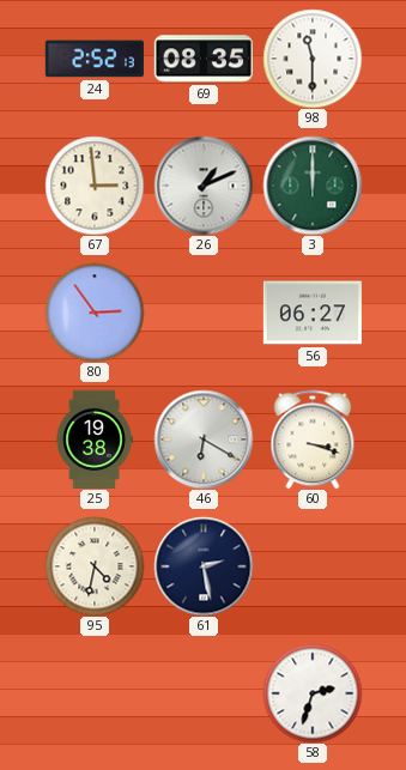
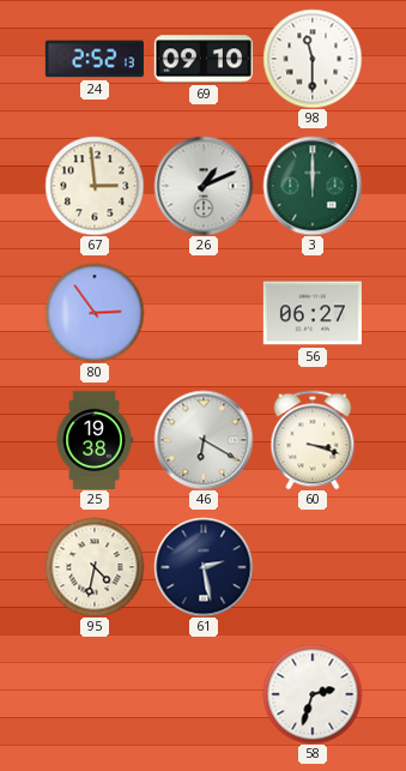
69: 08:35 -> 09:10
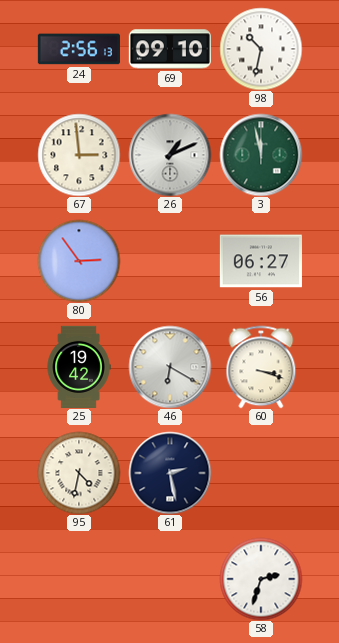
24: 2:52 -> 2:56
98: 11:30 -> 10:32
3: 12:00 -> 11:58
25: 19:38 -> 19:42
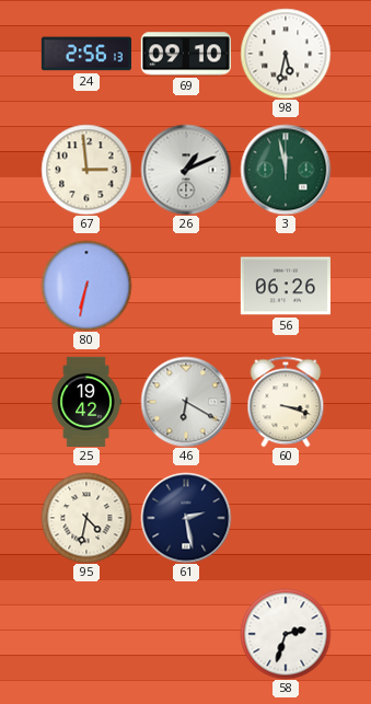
98: 10:32 -> 5:32
80: 2:54 -> 6:32
56: 06:27 -> 06:26
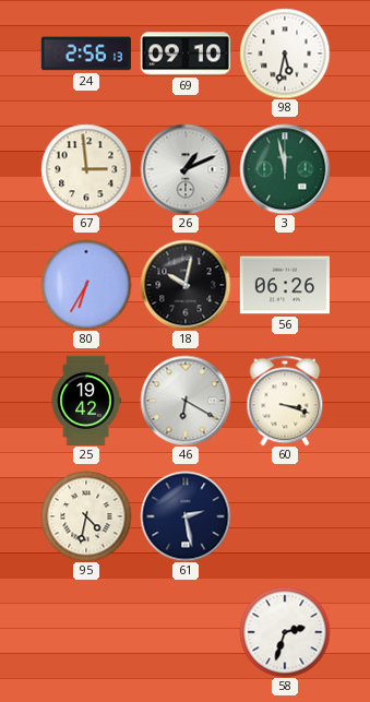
80: 6:32 -> 6:35
18: none -> 10:02
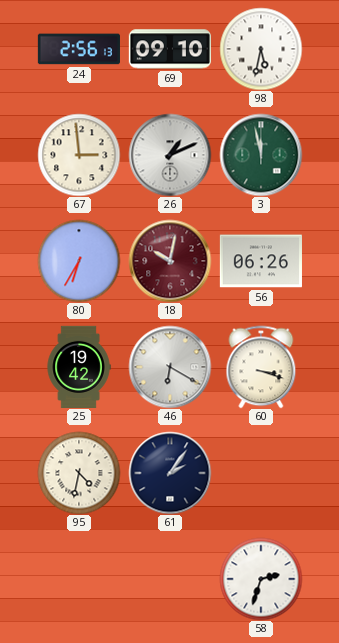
18 dial: black -> burgundy
61: 2:28 -> 2:06
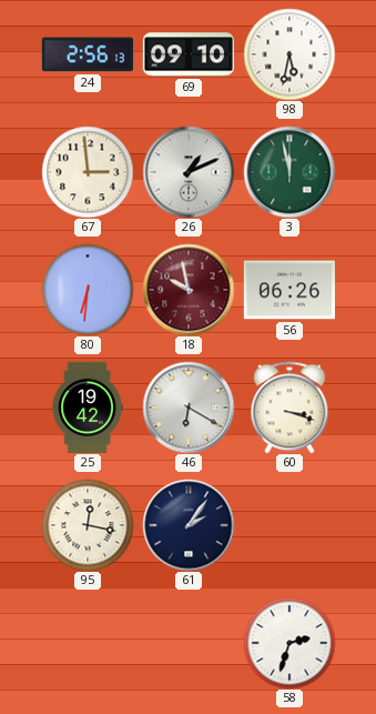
80: 6:35 -> 6:31
18: 10:02 -> 9:58
95: 4:32 -> 12:17
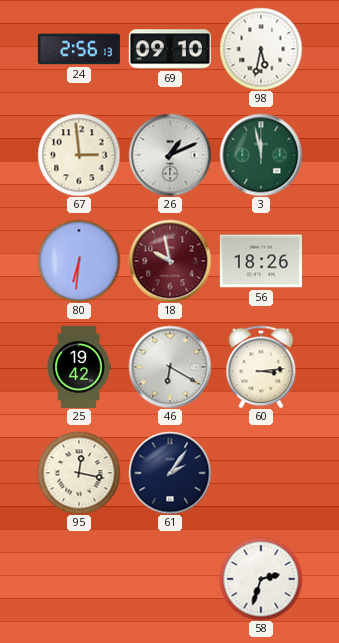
56: 06:26 -> 18:26
60: 3:18 -> 3:14
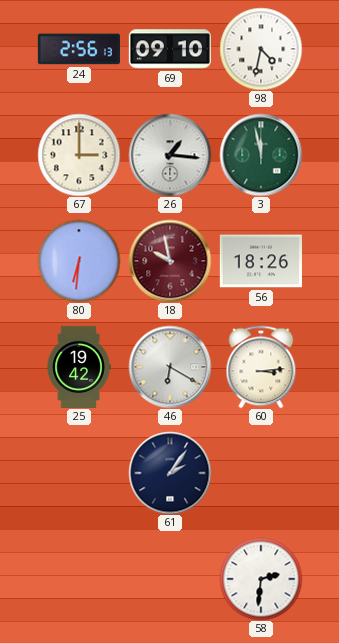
98: 5:32 -> 4:32
67: 2:59 -> 3:00
26: 1:11 -> 1:16
95: 12:17 -> none
58: 2:33 -> 2:31
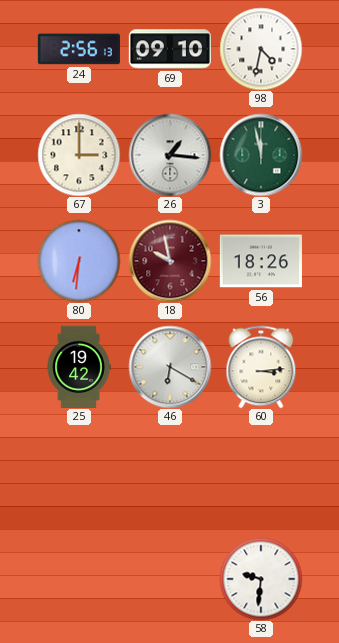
61: 2:06 -> none
58: 2:31 -> 9:31
